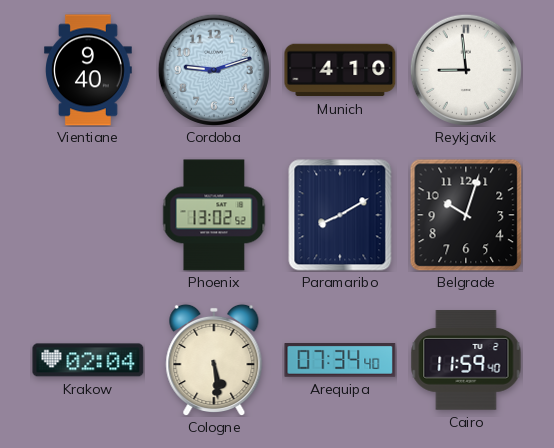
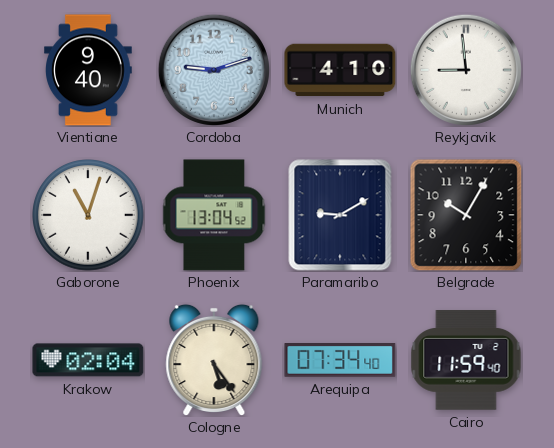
Gaborone: none -> 11:03
Phoenix: 13:02 -> 13:04
Paramaribo: 8:10 -> 9:10
Belgrade: 10:03 -> 10:05
Cologne: 5:29 -> 5:24
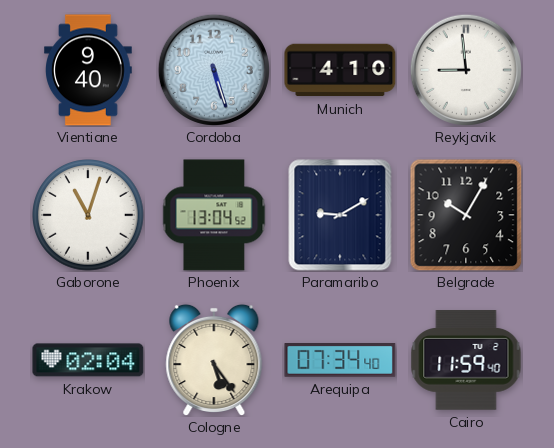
Cordoba: 9:12 -> 5:27
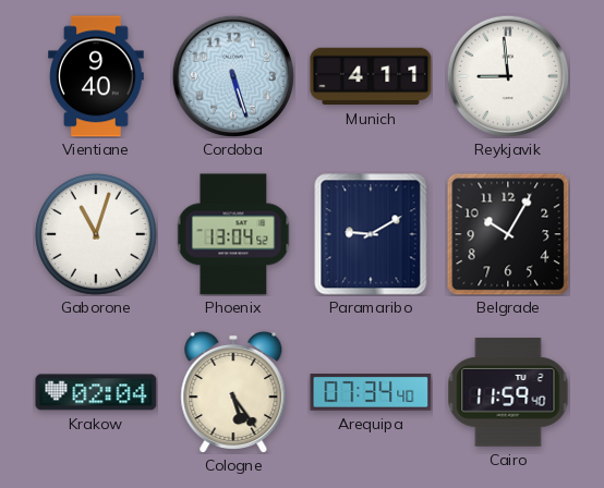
Munich: 4:10 -> 4:11
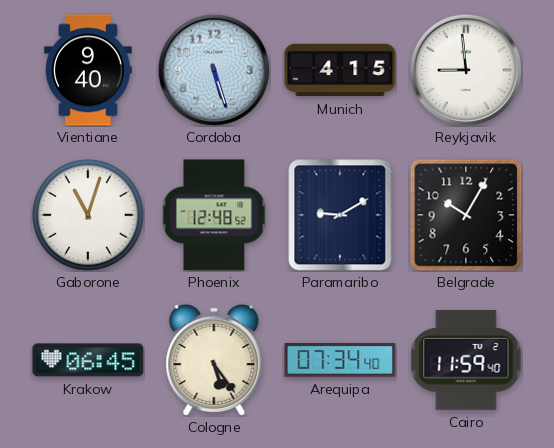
Munich: 4:11 -> 4:15
Phoenix: 13:04 -> 12:48
Krakow: 02:04 -> 06:45
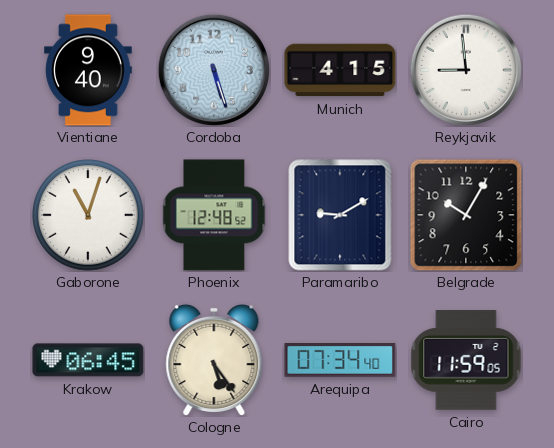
Cairo: 11:59:40 -> 11:59:05
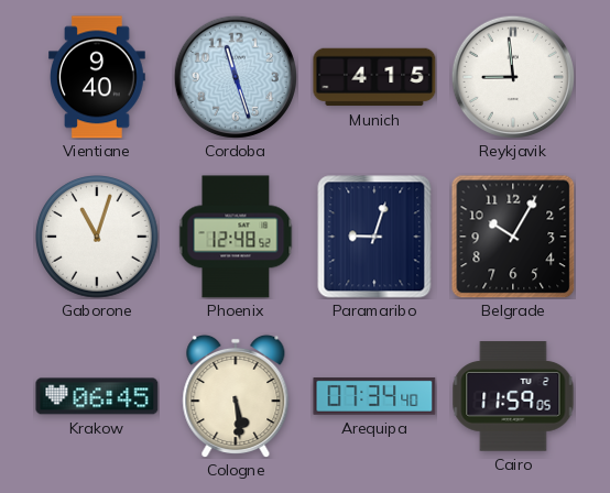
Cordoba: 5:27 -> 11:27
Paramaribo: 9:10 -> 9:03
Cologne: 5:24 -> 5:29
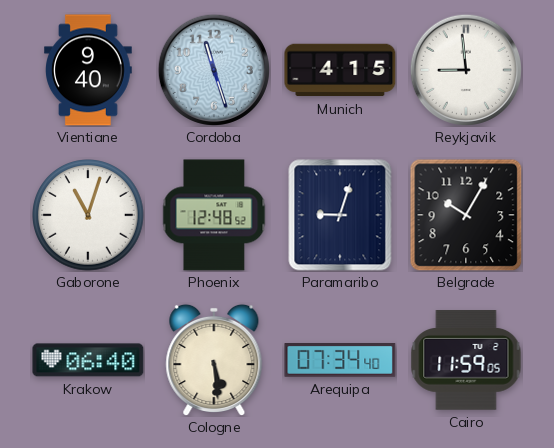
Krakow: 06:45 -> 06:40
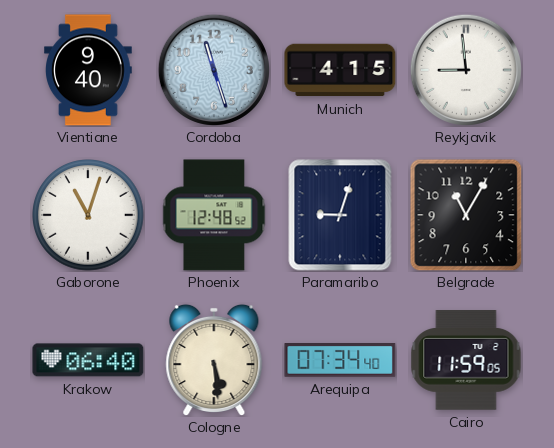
Belgrade: 10:05 -> 11:05
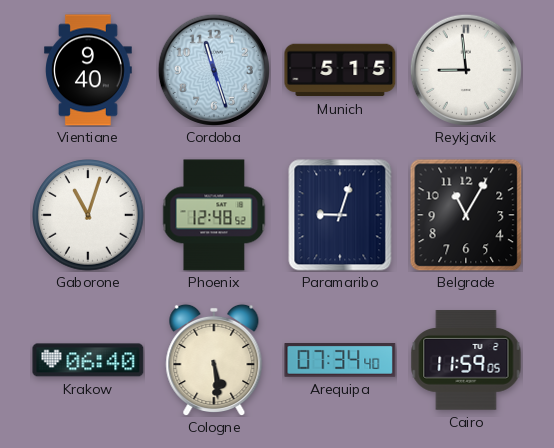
Munich: 4:15 -> 5:15
